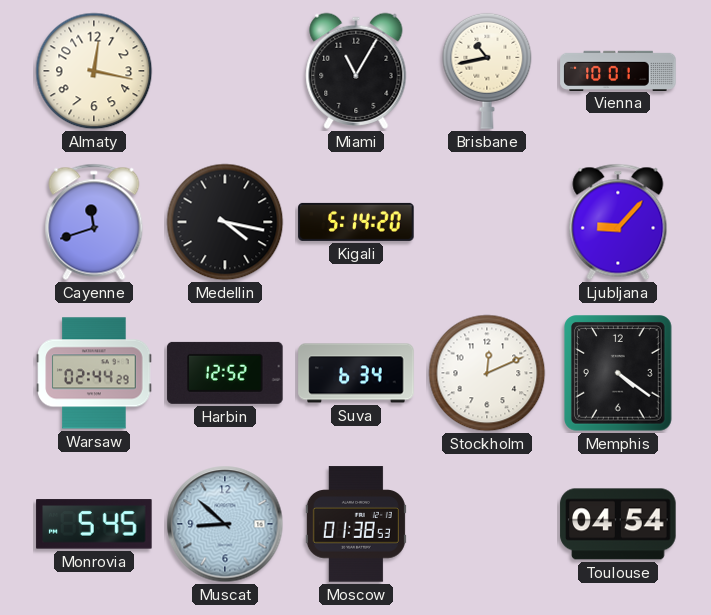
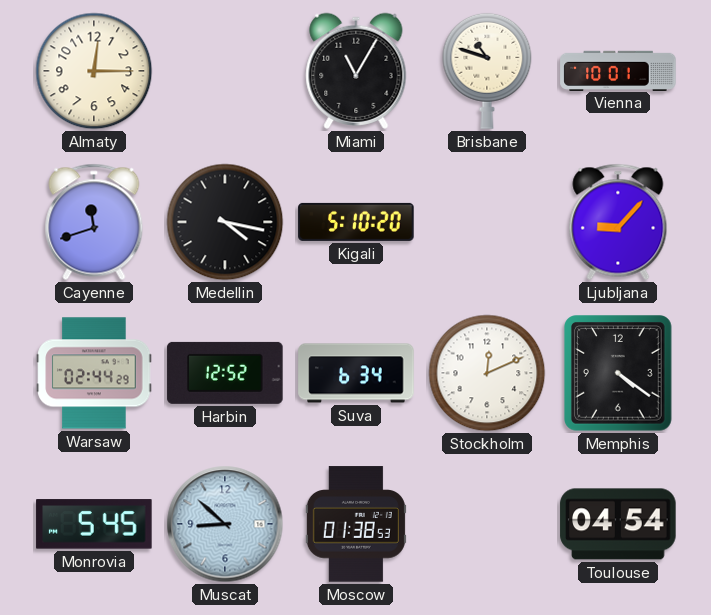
Almaty: 12:17 -> 12:15
Brisbane: 10:43 -> 10:48
Kigali: 5:14 -> 5:10
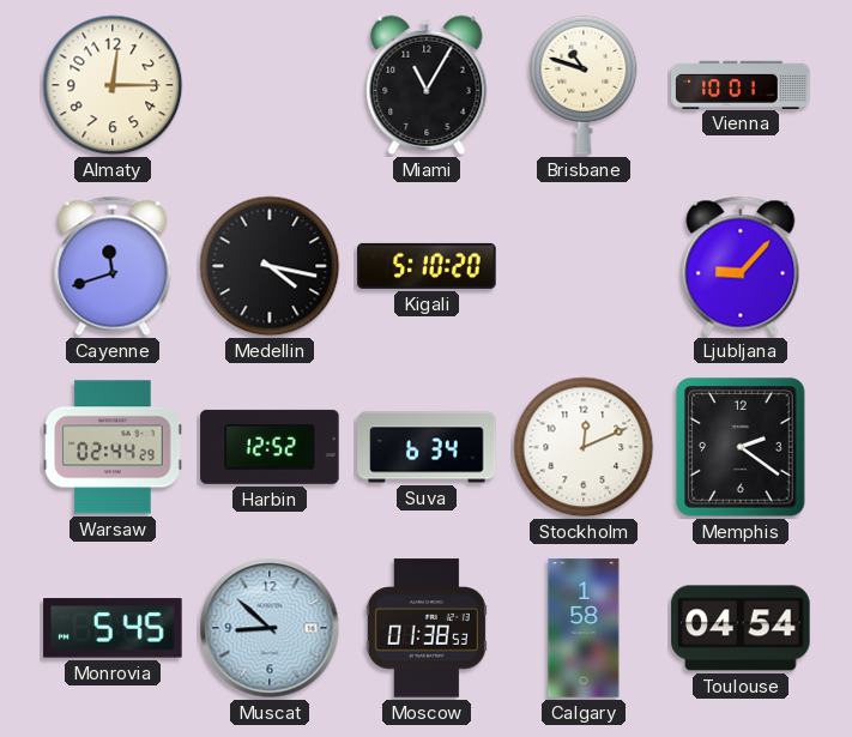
Memphis: 4:21 -> 2:21
Calgary: none -> 1:58
